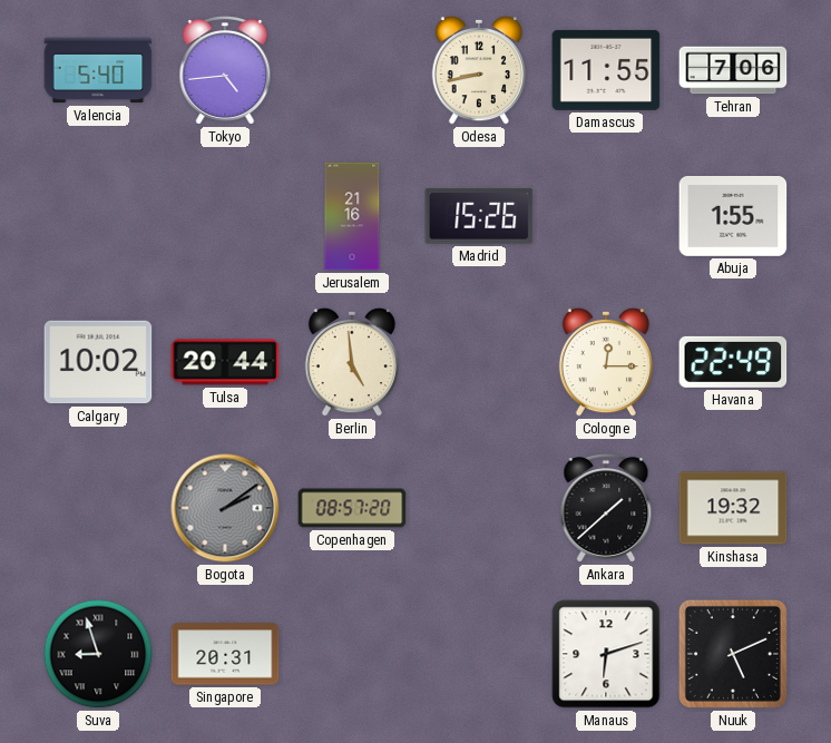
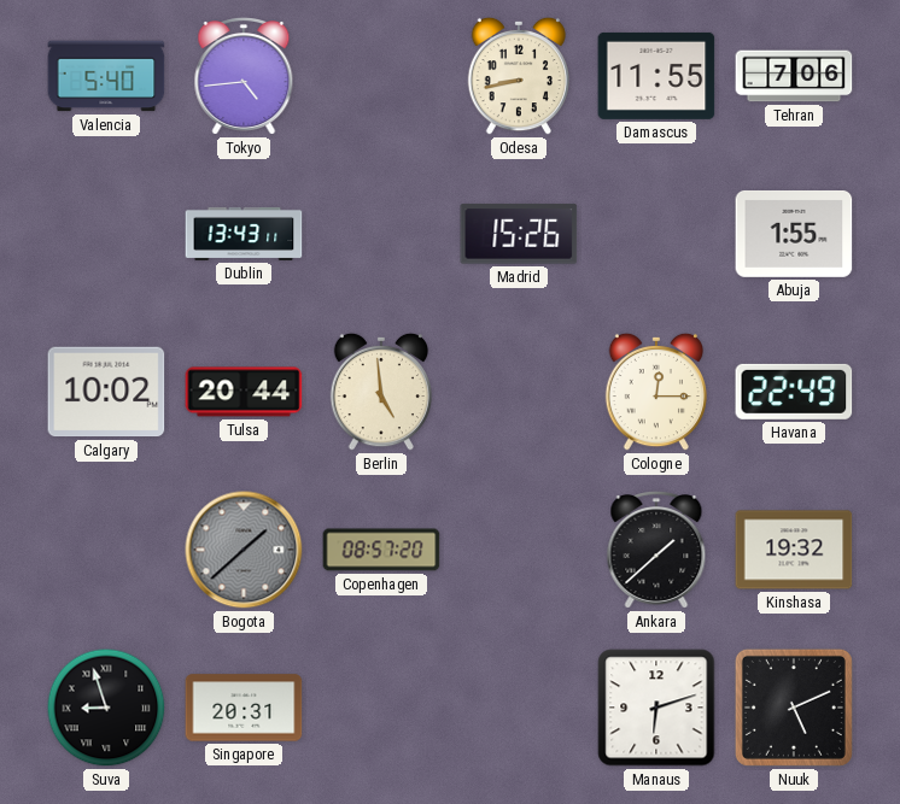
Dublin: none -> 13:43
Jerusalem: 21:16 -> none
Bogota: 2:09 -> 1:38
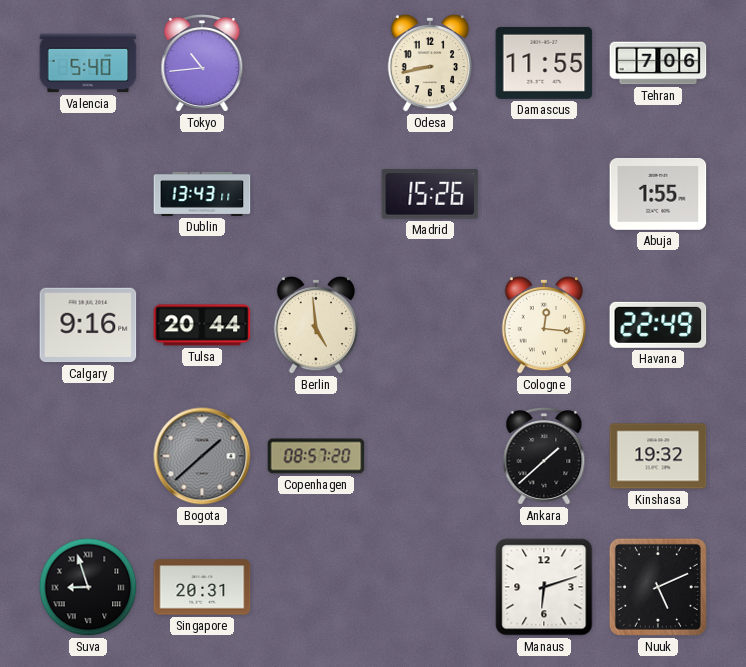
Tokyo: 4:44 -> 10:44
Calgary: 10:02 -> 9:16
Cologne: 12:15 -> 12:16
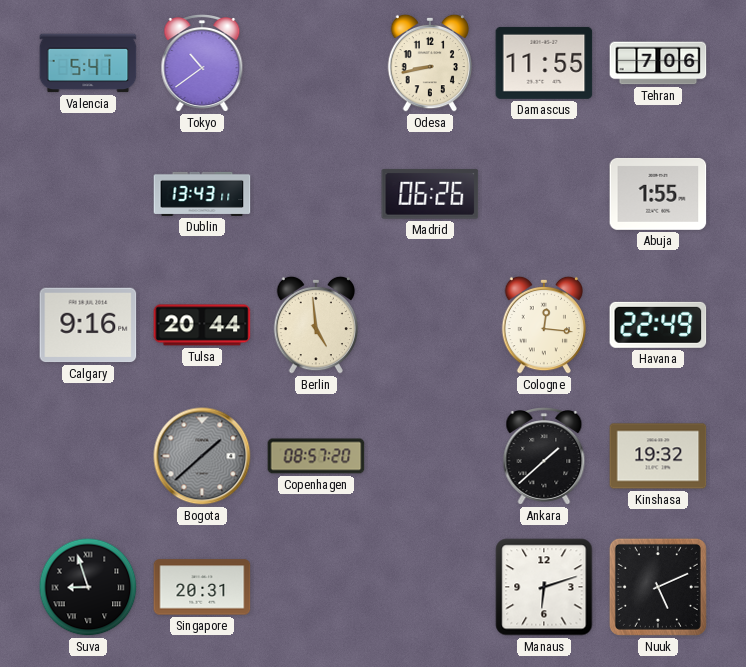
Valencia: 5:40 -> 5:41
Tokyo: 10:44 -> 10:39
Madrid: 15:26 -> 06:26
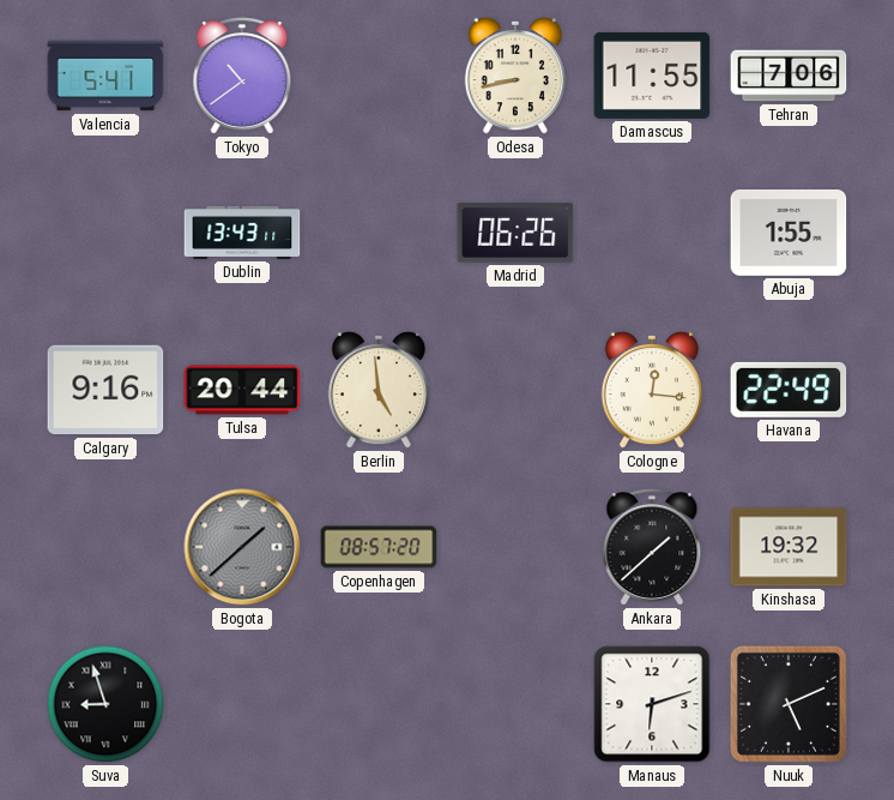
Singapore: 20:31 -> none
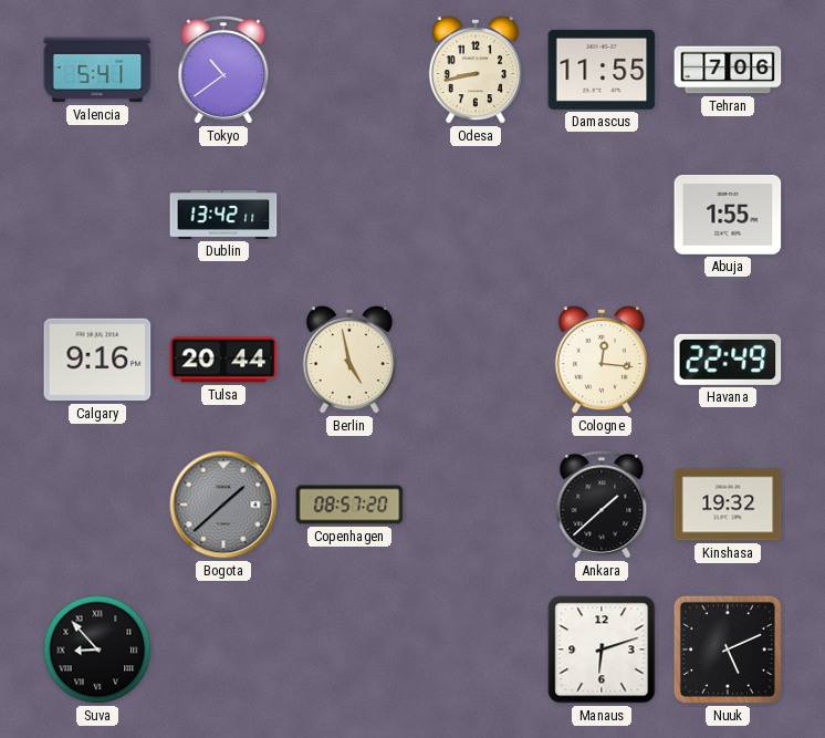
Dublin: 13:43 -> 13:42
Madrid: 06:26 -> none
Berlin: 4:59 -> 4:58
Suva: 8:57 -> 8:53
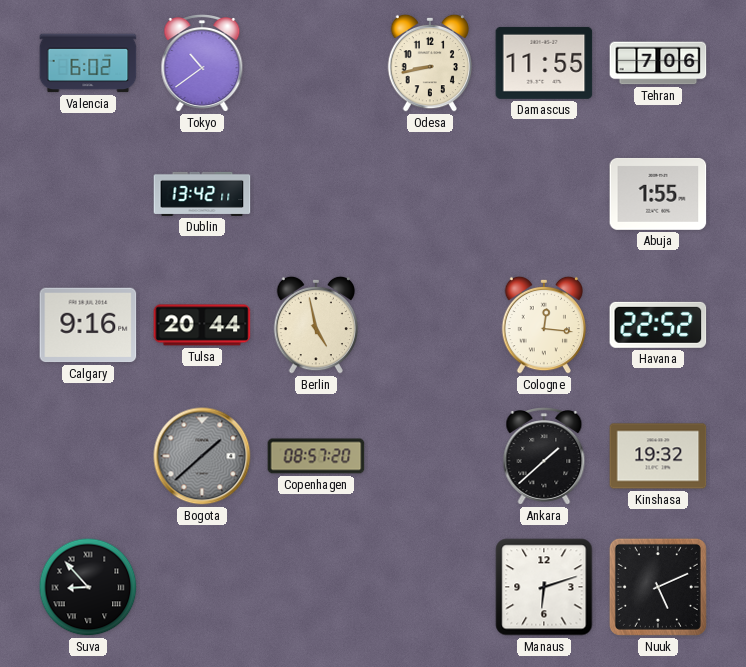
Valencia: 5:41 -> 6:02
Havana: 22:49 -> 22:52
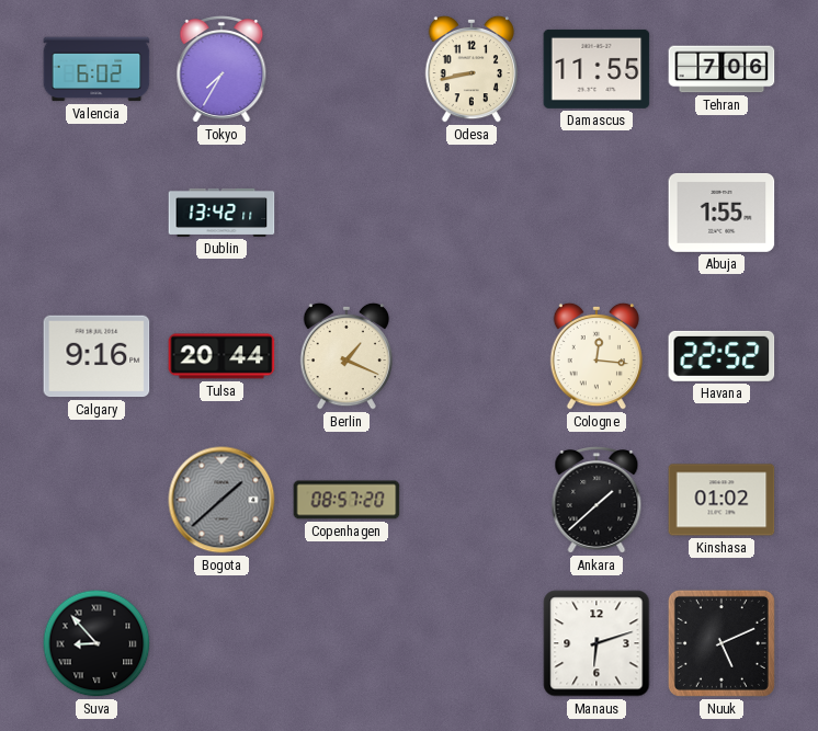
Tokyo: 10:39 -> 7:35
Berlin: 4:58 -> 1:19
Kinshasa: 19:32 -> 01:02
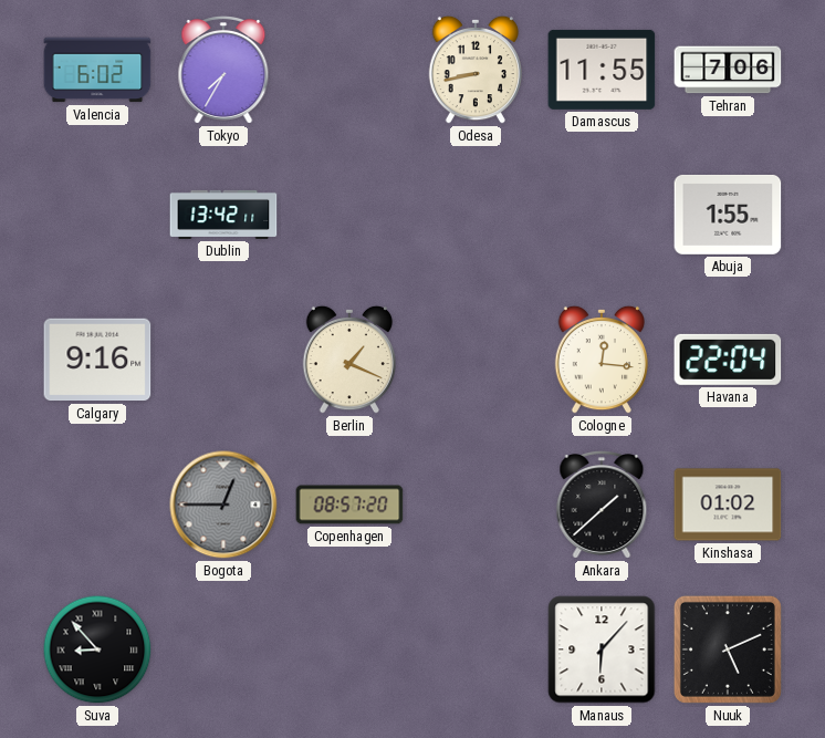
Tulsa: 20:44 -> none
Havana: 22:52 -> 22:04
Bogota: 1:38 -> 12:45
Manaus: 6:12 -> 6:07
